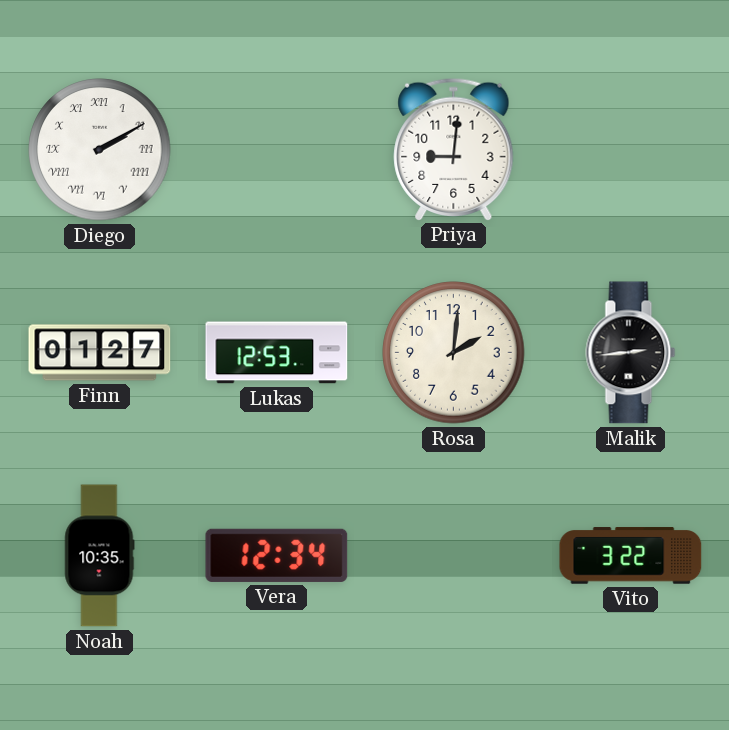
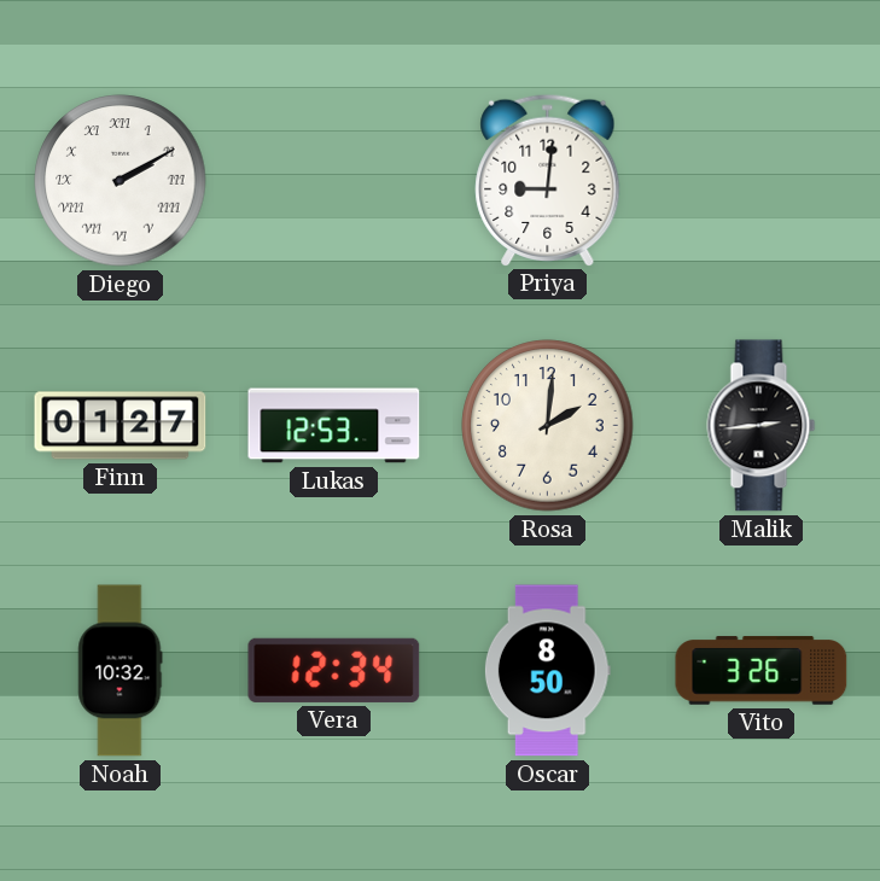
Noah: 10:35 -> 10:32
Oscar: none -> 8:50
Vito: 3:22 -> 3:26
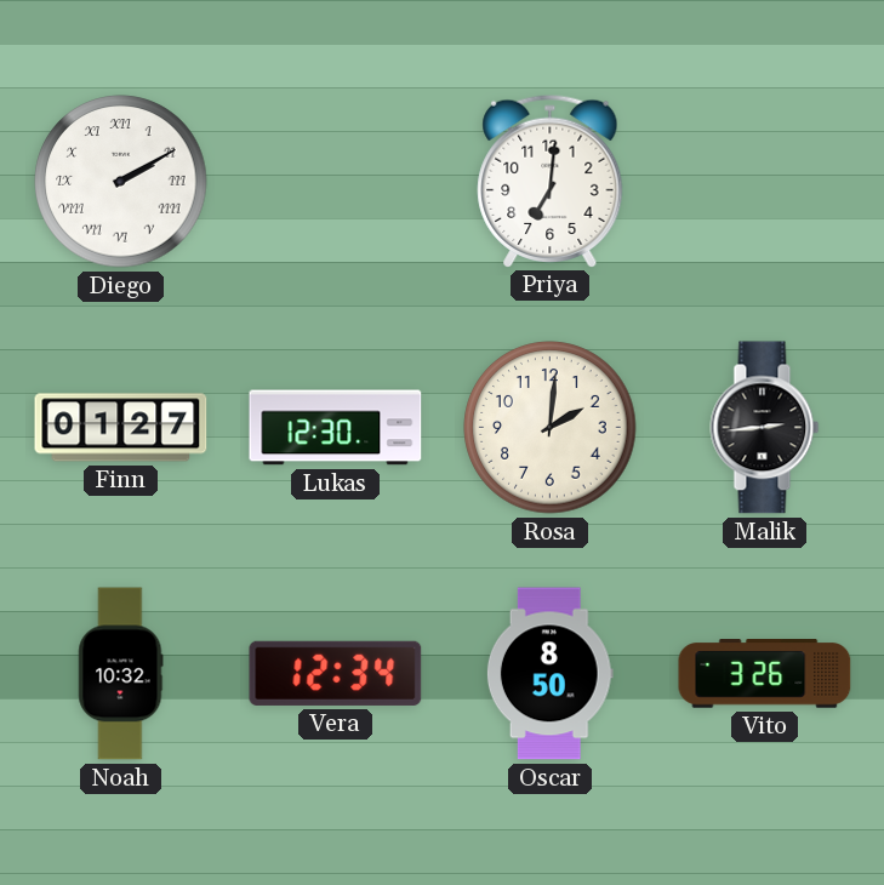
Priya: 9:01 -> 7:01
Lukas: 12:53 -> 12:30
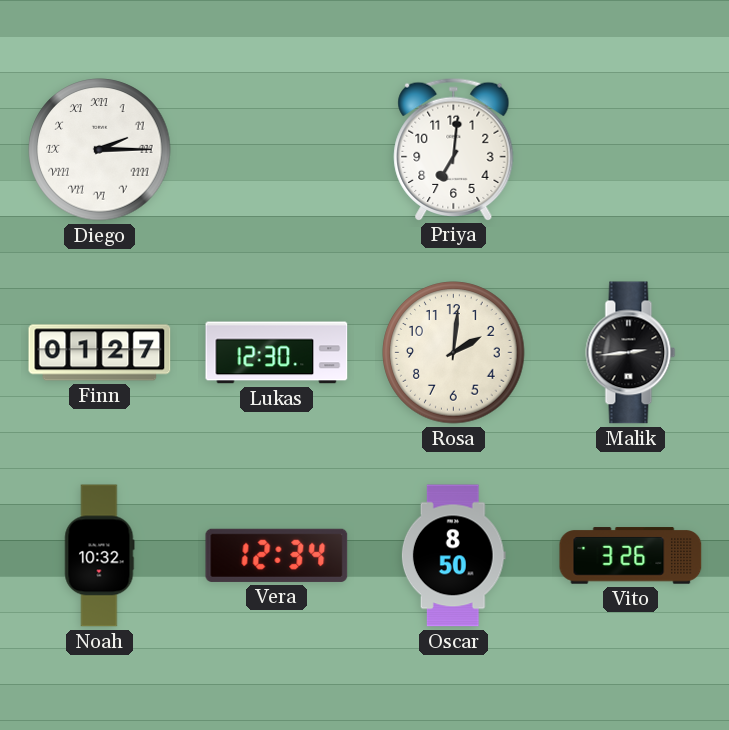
Diego: 2:10 -> 2:15
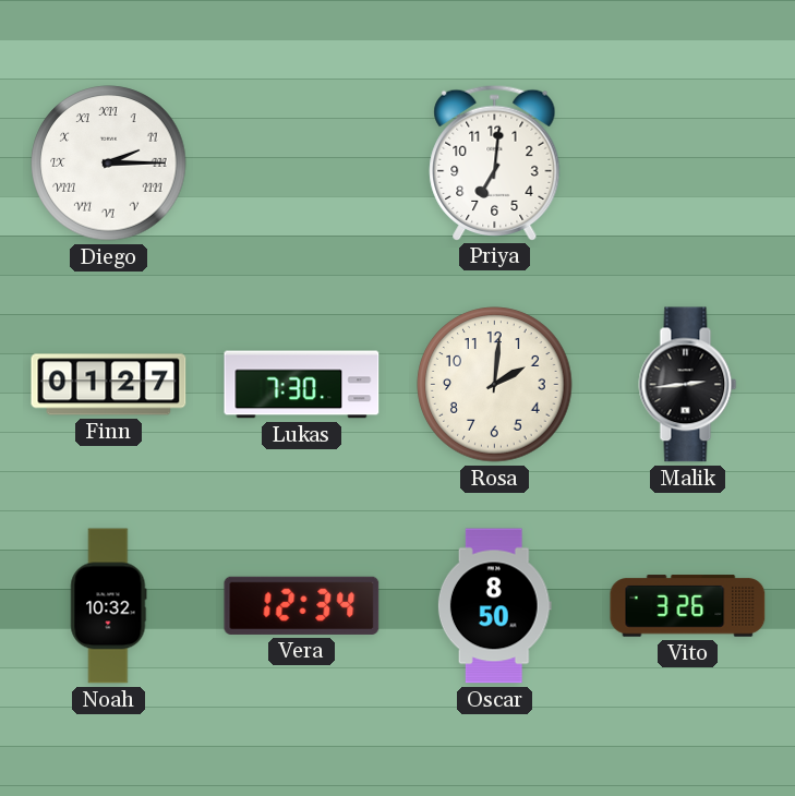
Lukas: 12:30 -> 7:30
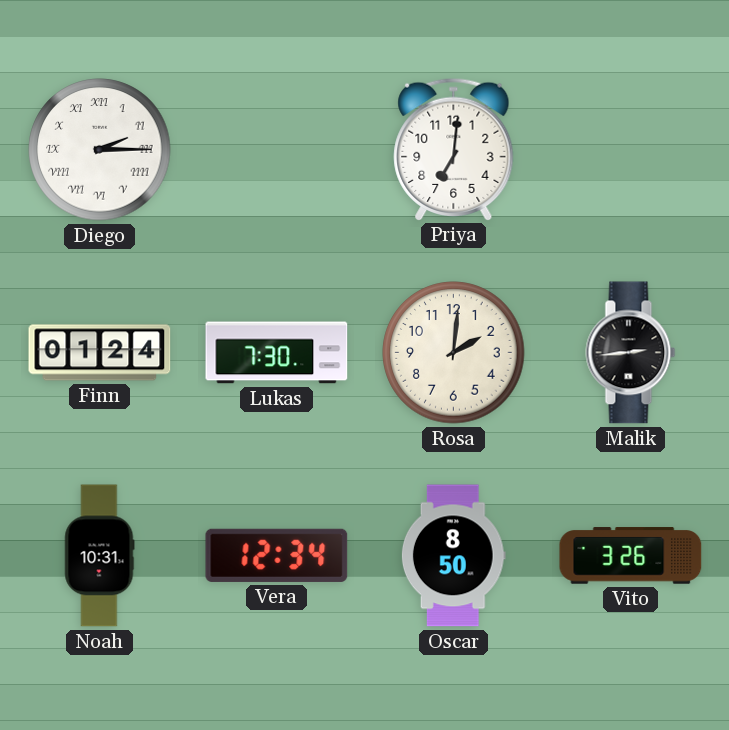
Finn: 01:27 -> 01:24
Noah: 10:32 -> 10:31
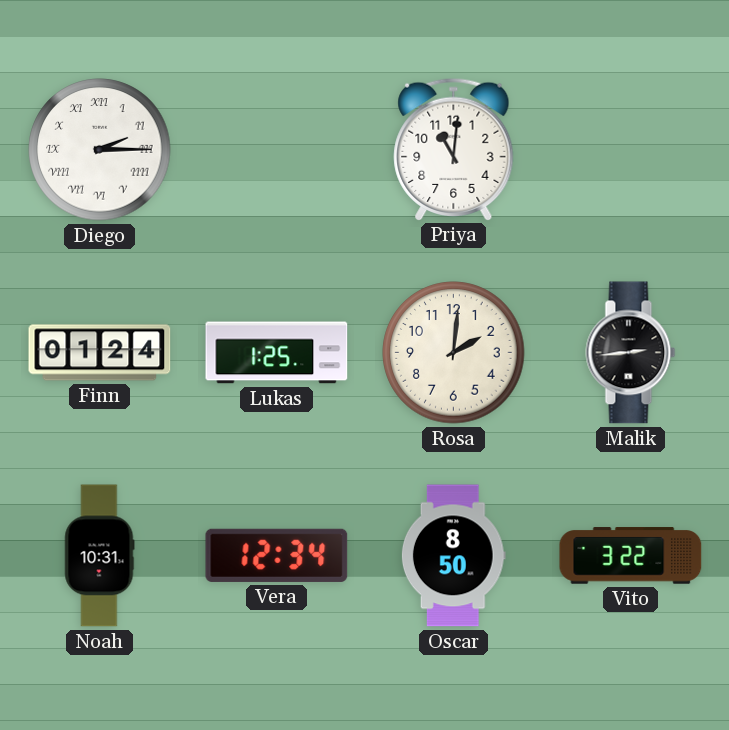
Priya: 7:01 -> 11:01
Lukas: 7:30 -> 1:25
Vito: 3:26 -> 3:22
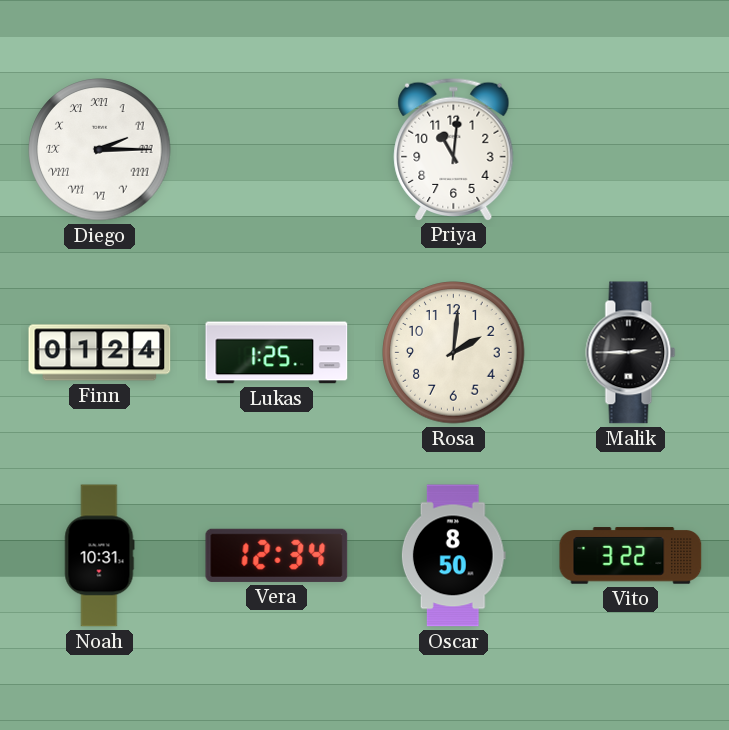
Malik: 2:44 -> 2:45
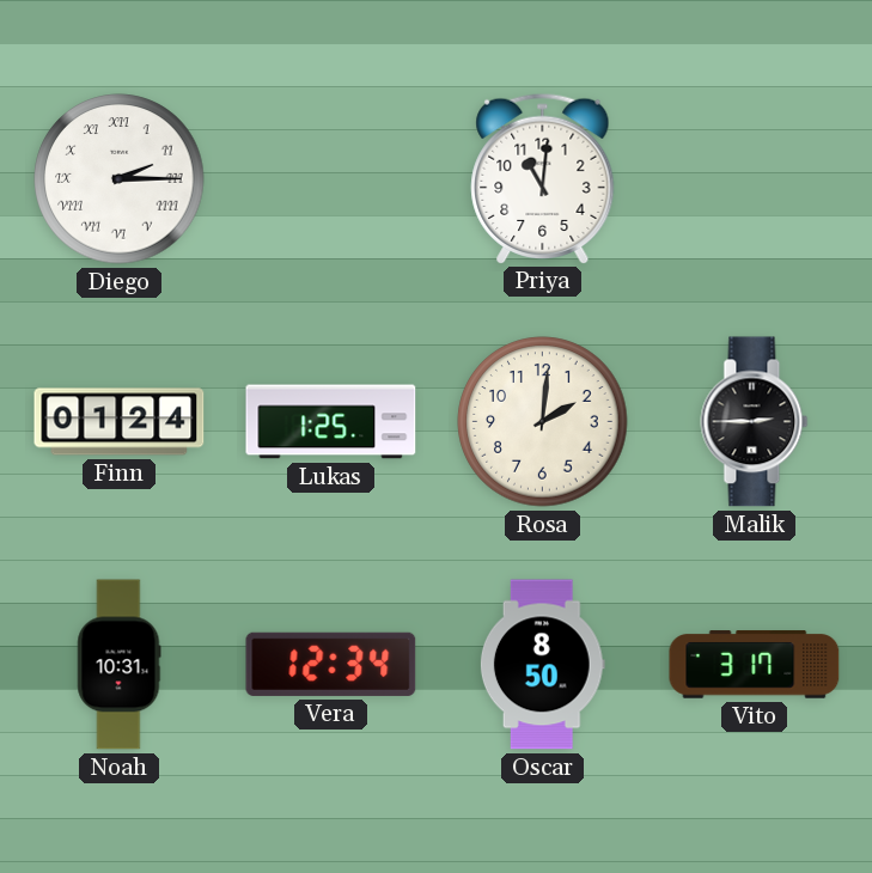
Vito: 3:22 -> 3:17
